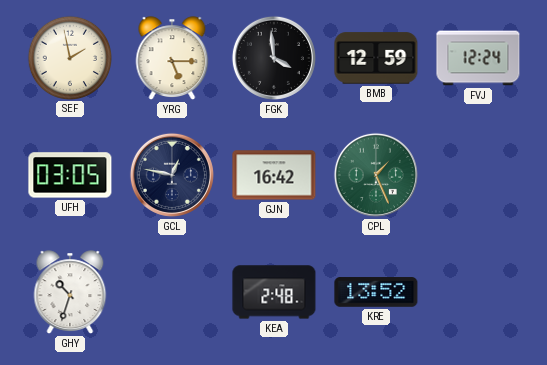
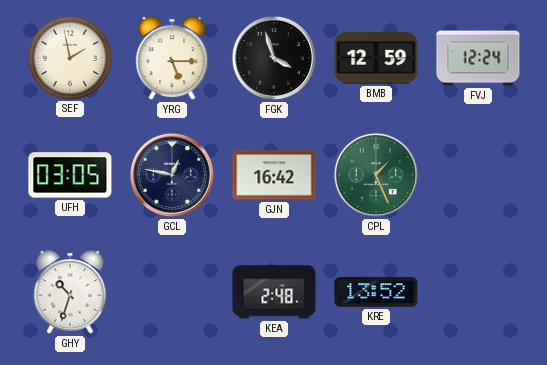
FGK: 3:59 -> 3:57
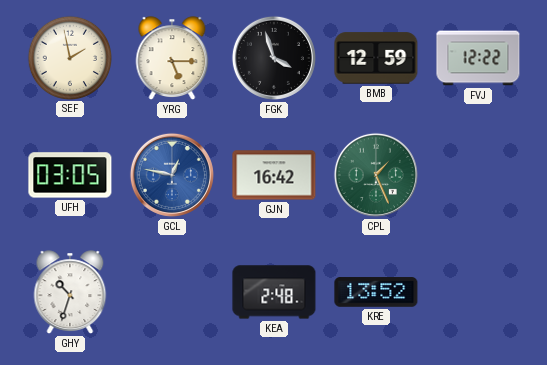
FVJ: 12:24 -> 12:22
GCL dial: navy -> blue
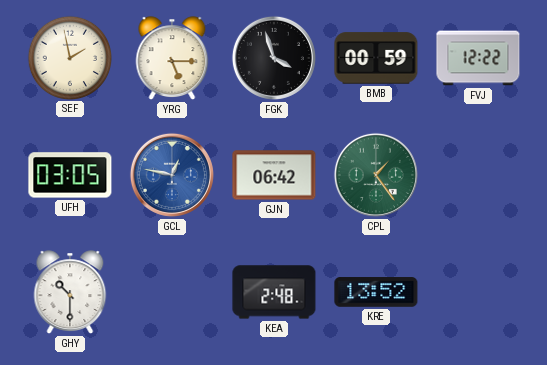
BMB: 12:59 -> 00:59
GJN: 16:42 -> 06:42
CPL: 1:26 -> 1:24
GHY: 10:33 -> 10:30
